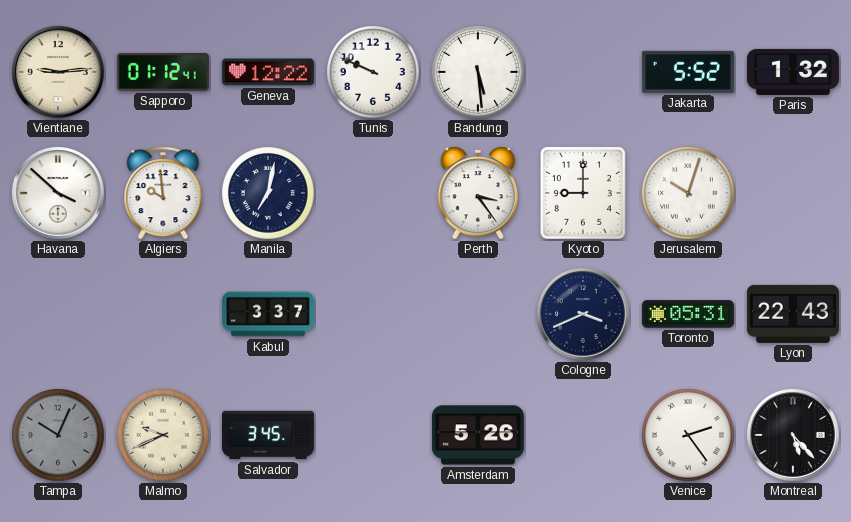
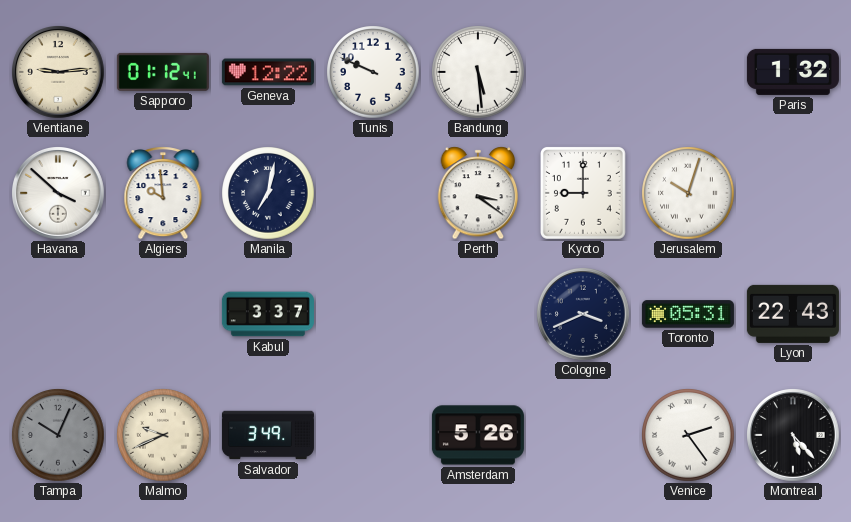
Jakarta: 5:52 -> none
Perth: 3:24 -> 3:21
Salvador: 3:45 -> 3:49
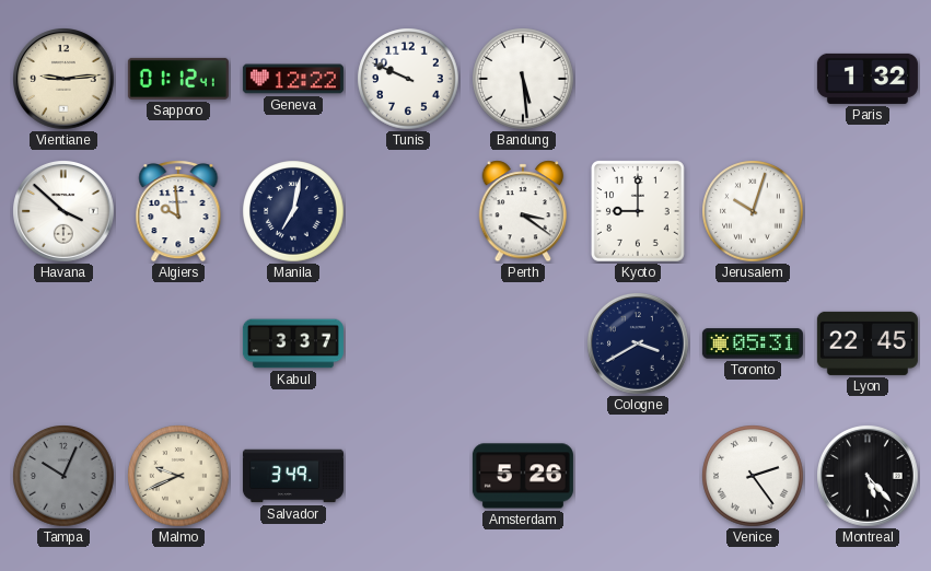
Cologne: 3:41 -> 3:40
Lyon: 22:43 -> 22:45
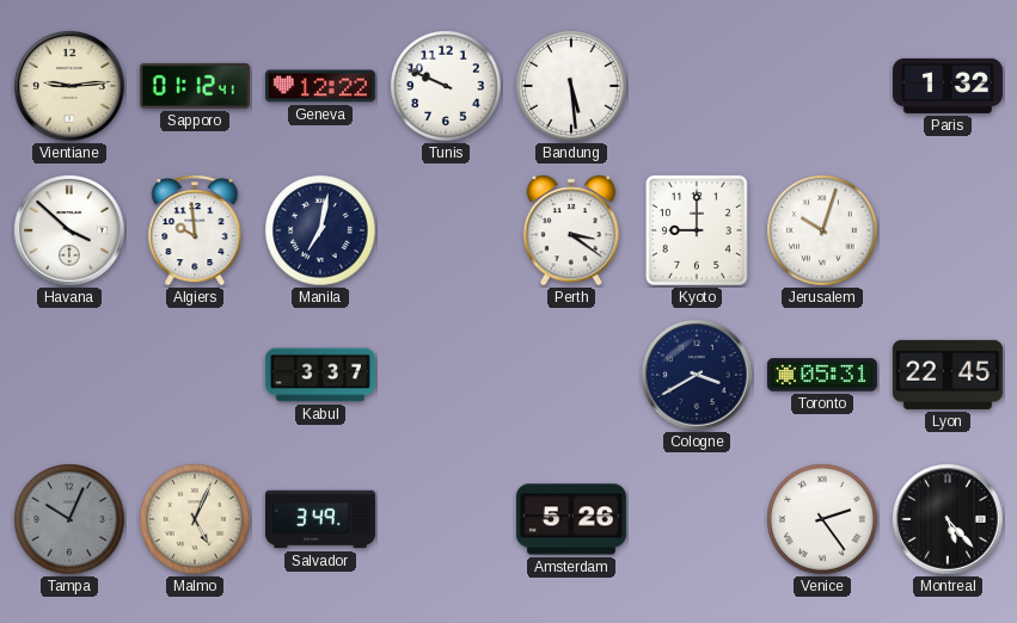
Malmo: 9:41 -> 5:04
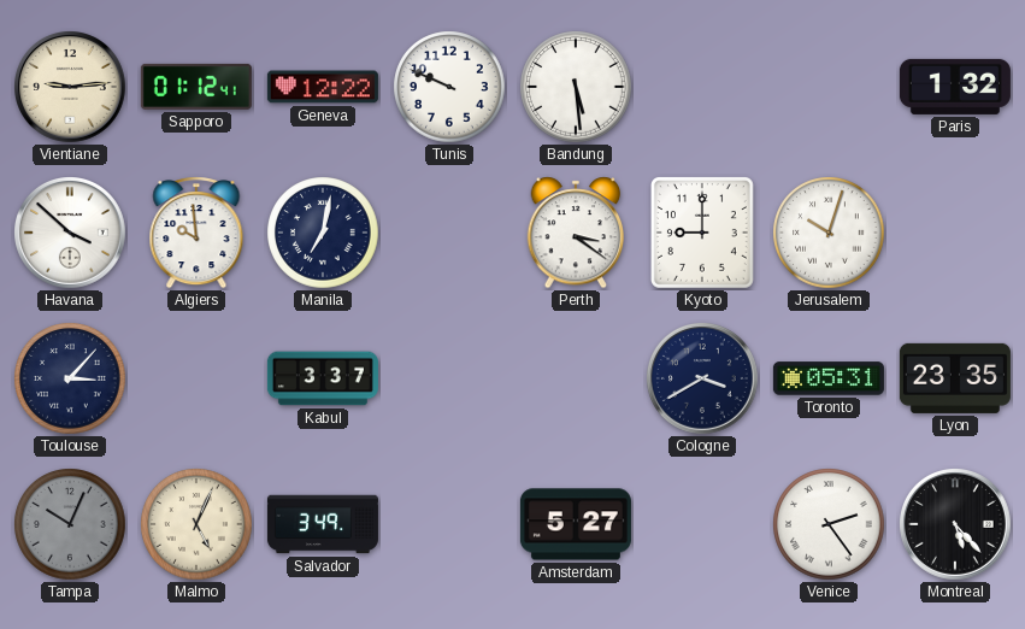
Toulouse: none -> 3:07
Lyon: 22:45 -> 23:35
Amsterdam: 5:26 -> 5:27
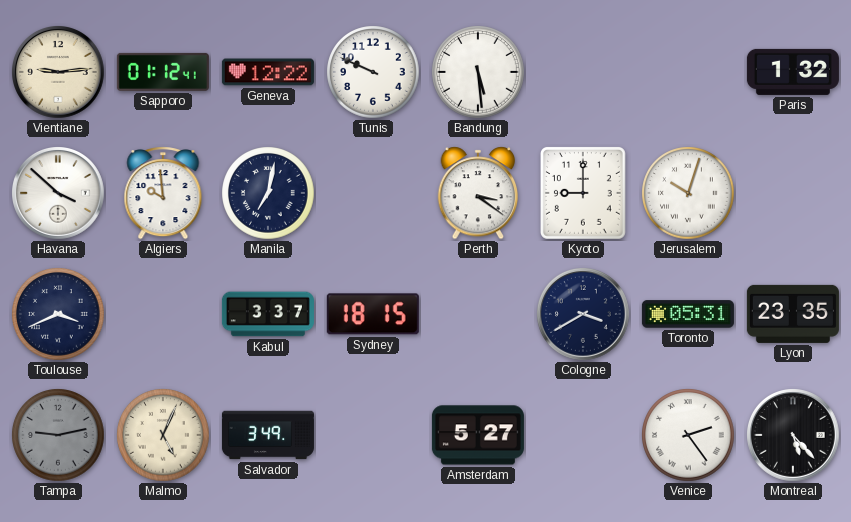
Toulouse: 3:07 -> 3:41
Sydney: none -> 18:15
Tampa: 10:04 -> 9:13
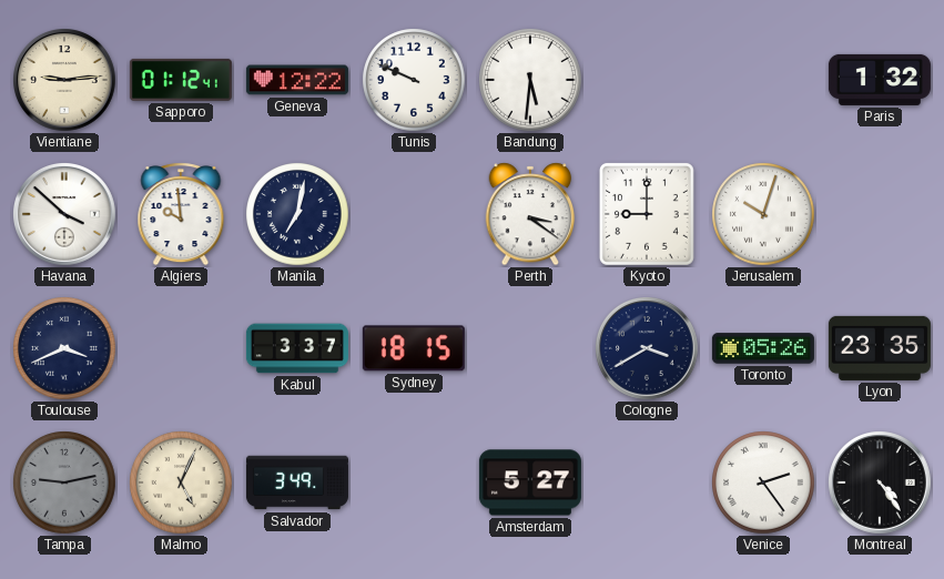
Bandung: 5:29 -> 5:31
Toronto: 05:31 -> 05:26
Montreal: 5:23 -> 4:24
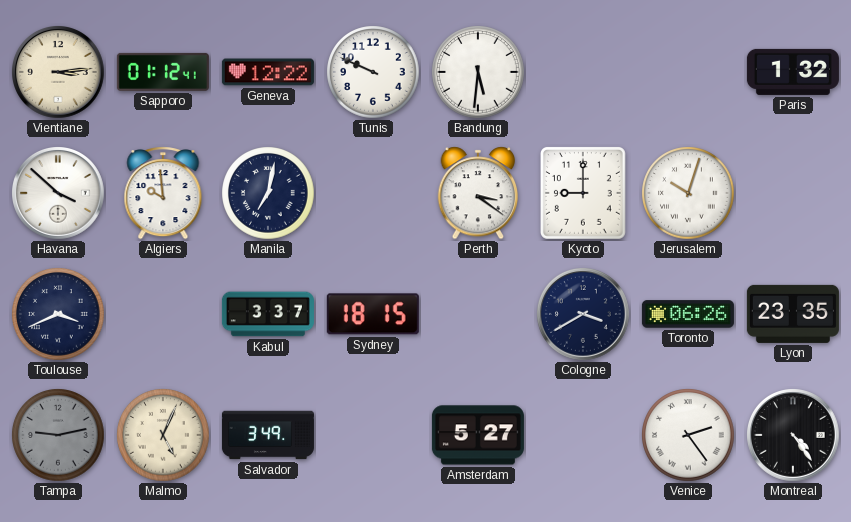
Vientiane: 9:14 -> 3:14
Toronto: 05:26 -> 06:26
